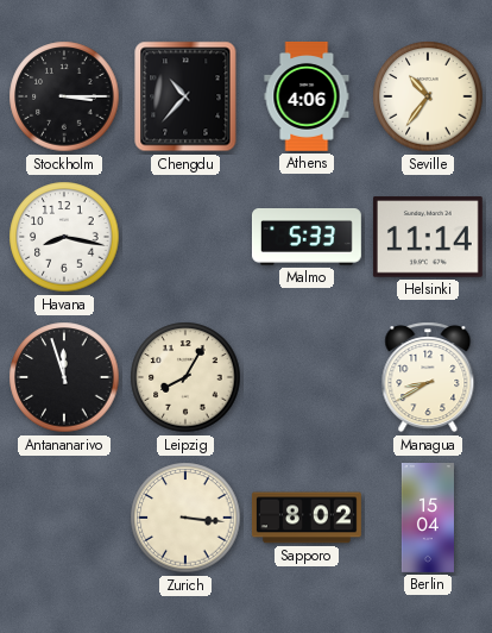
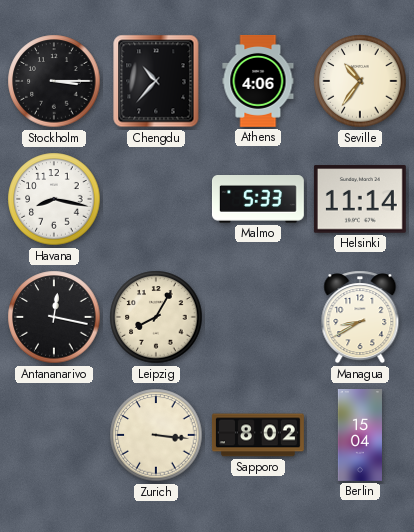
Antananarivo: 11:57 -> 12:17
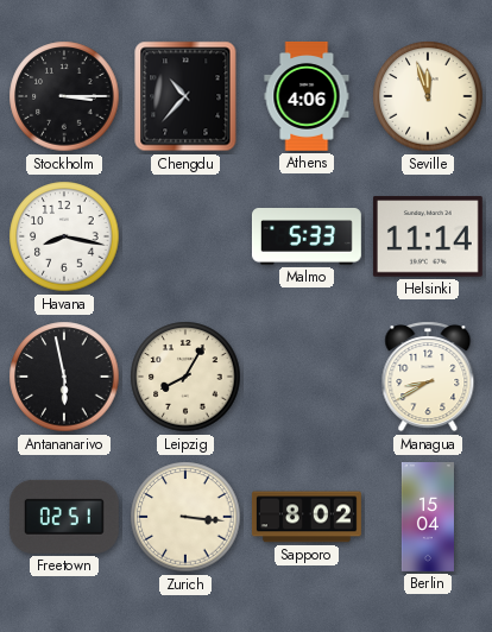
Seville: 10:36 -> 11:57
Antananarivo: 12:17 -> 5:58
Freetown: none -> 02:51
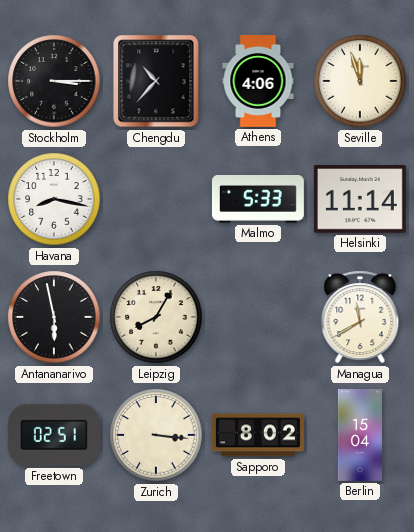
Managua: 8:40 -> 11:40
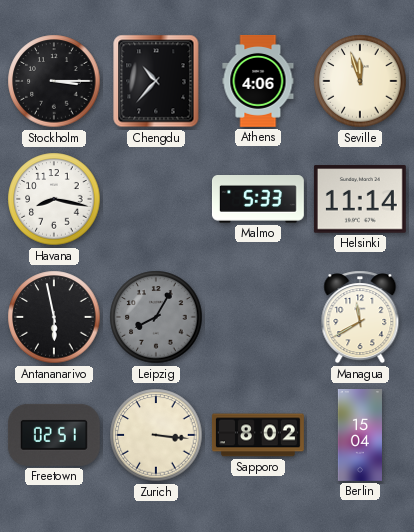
Leipzig dial: cream -> grey
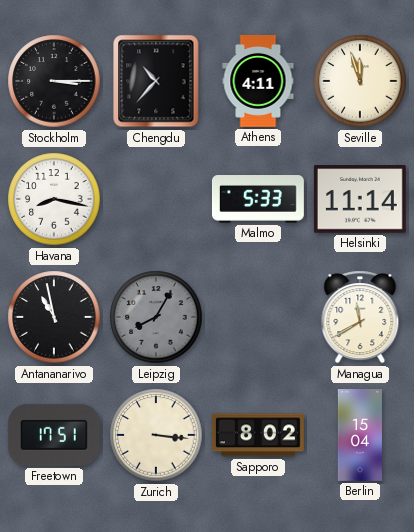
Athens: 4:06 -> 4:11
Antananarivo: 5:58 -> 10:58
Freetown: 02:51 -> 17:51
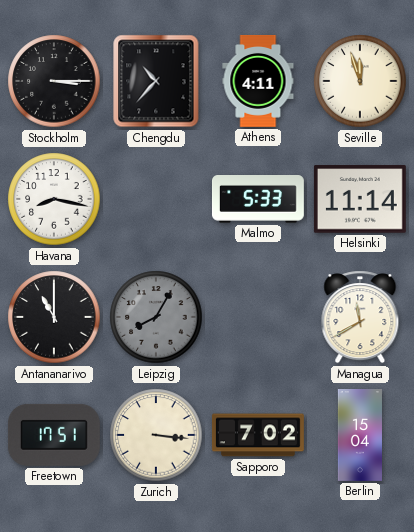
Antananarivo: 10:58 -> 11:00
Sapporo: 8:02 -> 7:02
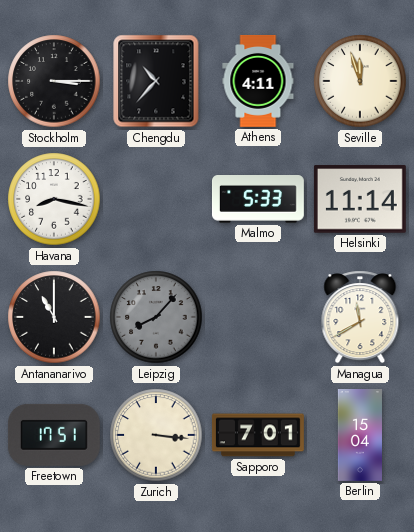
Leipzig: 8:05 -> 8:07
Sapporo: 7:02 -> 7:01
